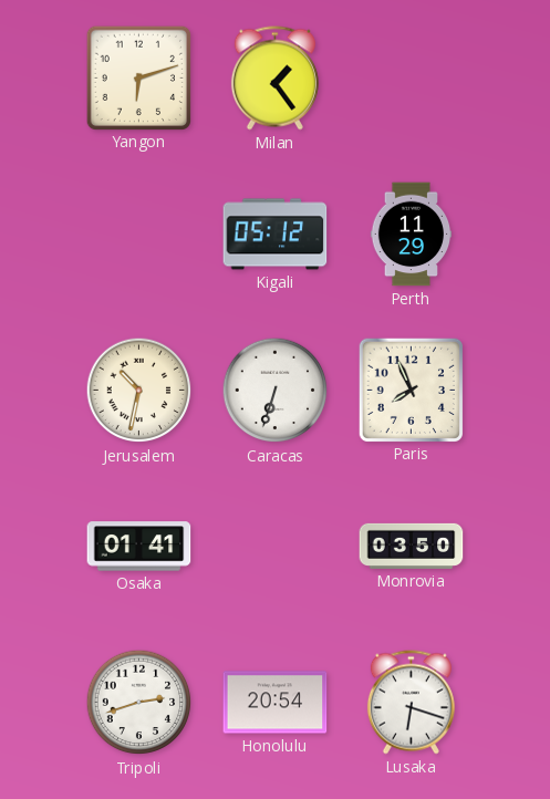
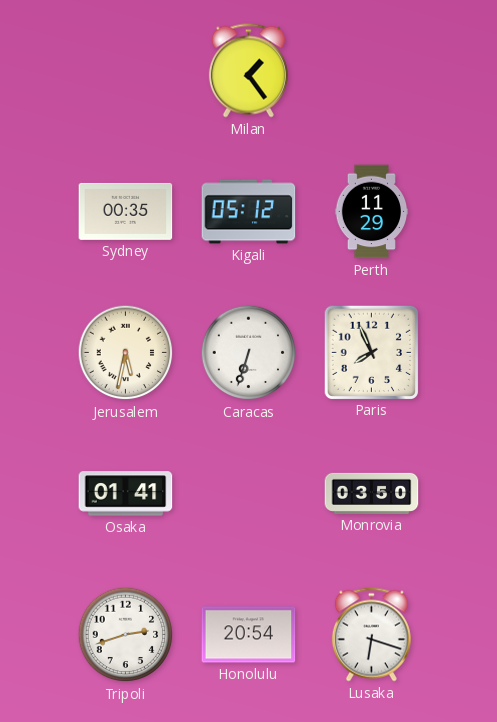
Yangon: 6:12 -> none
Sydney: none -> 00:35
Jerusalem: 10:32 -> 5:32
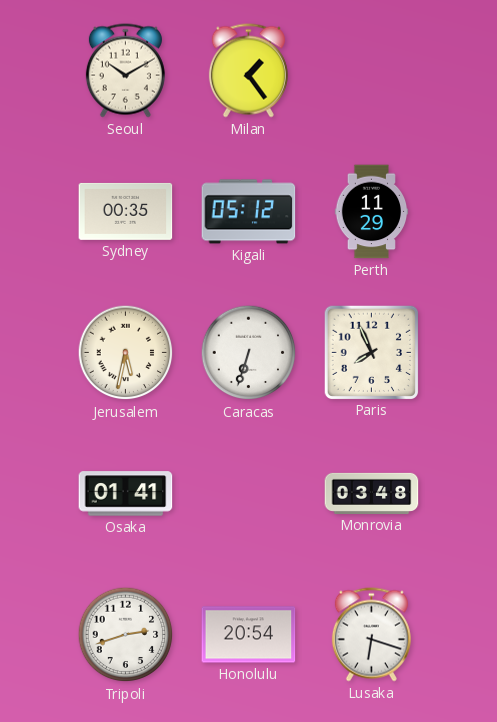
Seoul: none -> 10:10
Monrovia: 03:50 -> 03:48
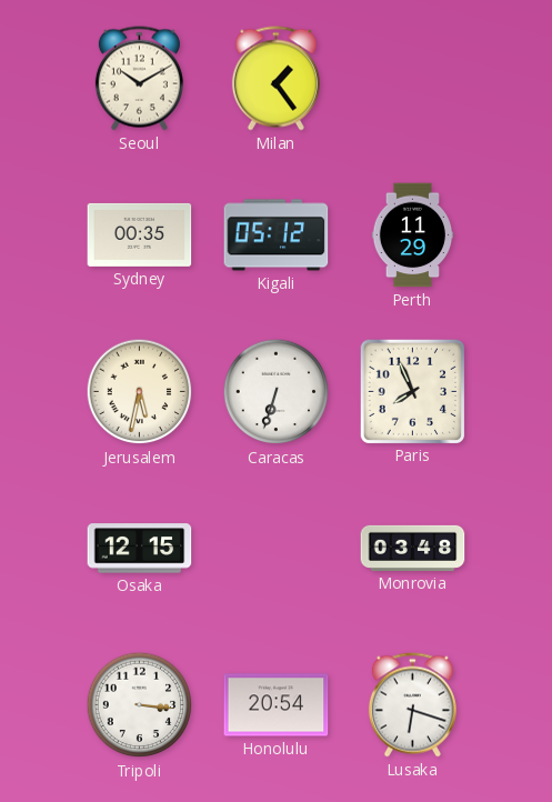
Osaka: 01:41 -> 12:15
Tripoli: 2:42 -> 3:16
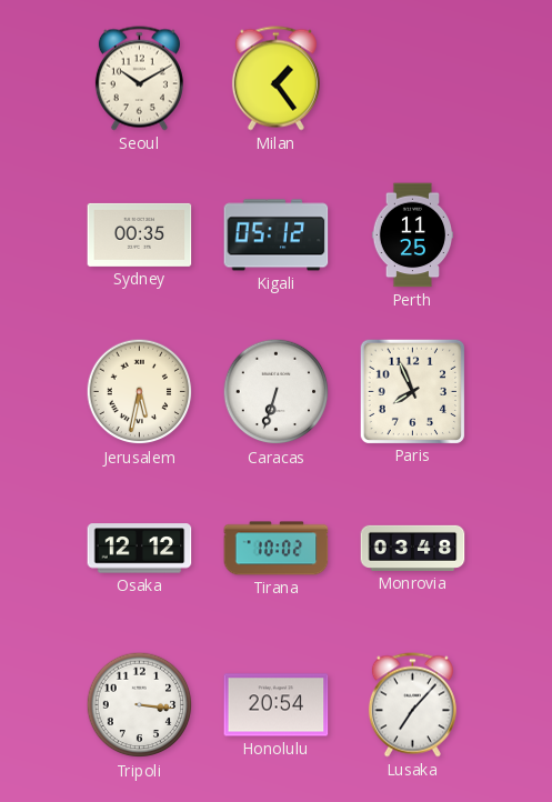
Perth: 11:29 -> 11:25
Osaka: 12:15 -> 12:12
Tirana: none -> 10:02
Lusaka: 6:18 -> 7:07
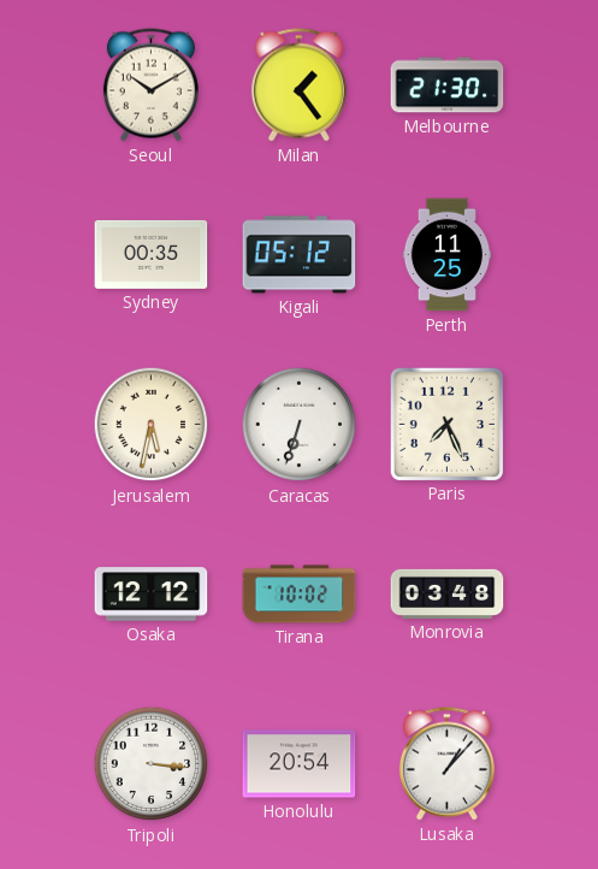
Melbourne: none -> 21:30
Paris: 7:56 -> 7:26
Lusaka: 7:07 -> 1:07
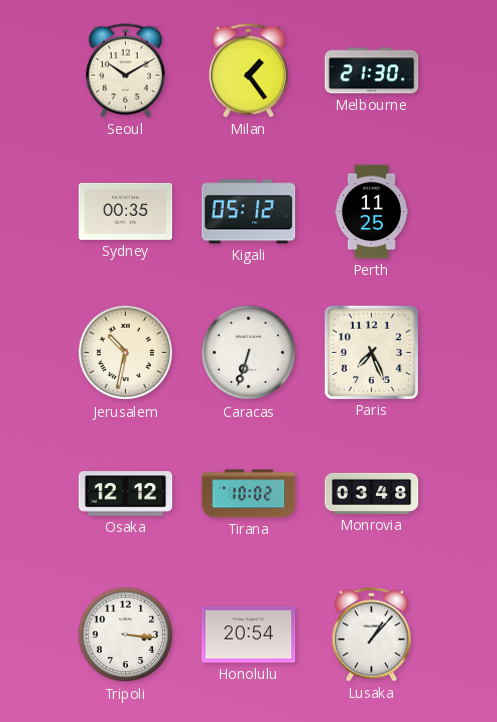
Jerusalem: 5:32 -> 10:32
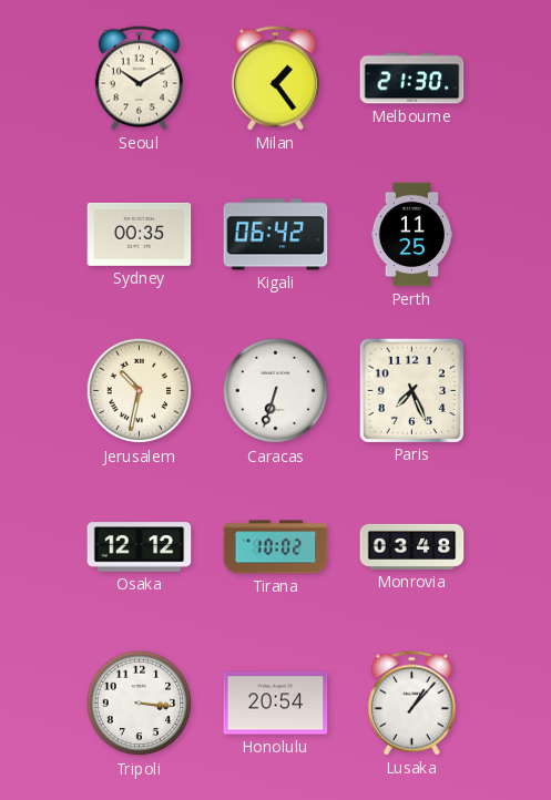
Kigali: 05:12 -> 06:42
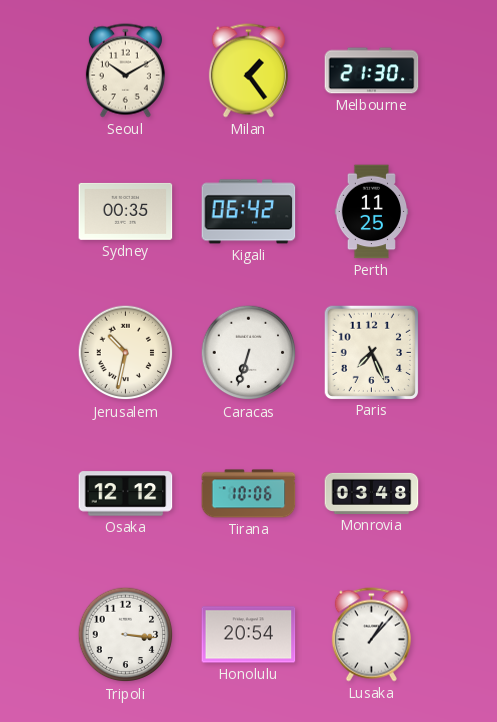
Tirana: 10:02 -> 10:06
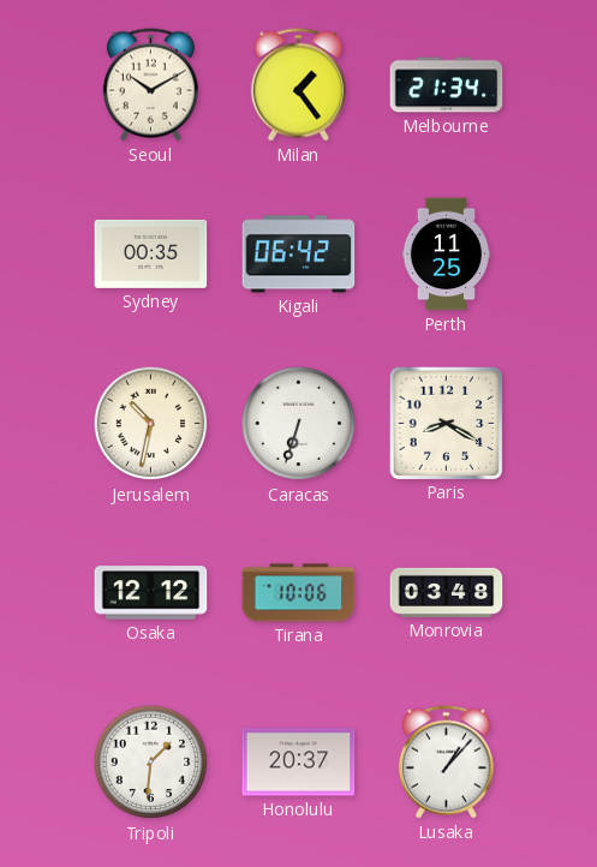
Melbourne: 21:30 -> 21:34
Paris: 7:26 -> 8:20
Tripoli: 3:16 -> 1:31
Honolulu: 20:54 -> 20:37
